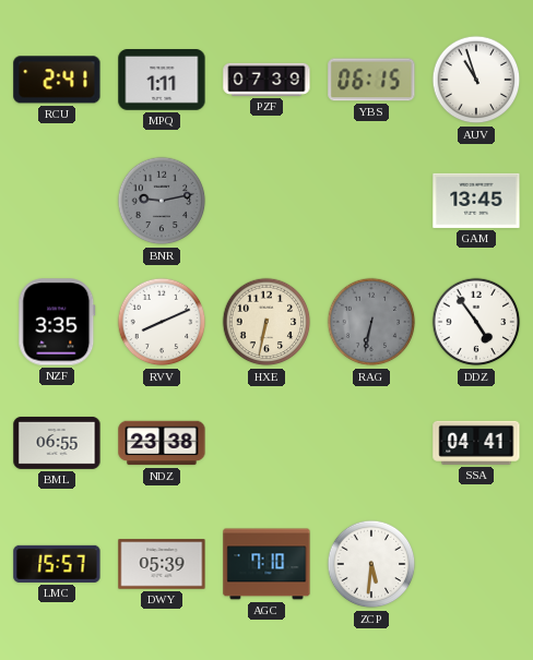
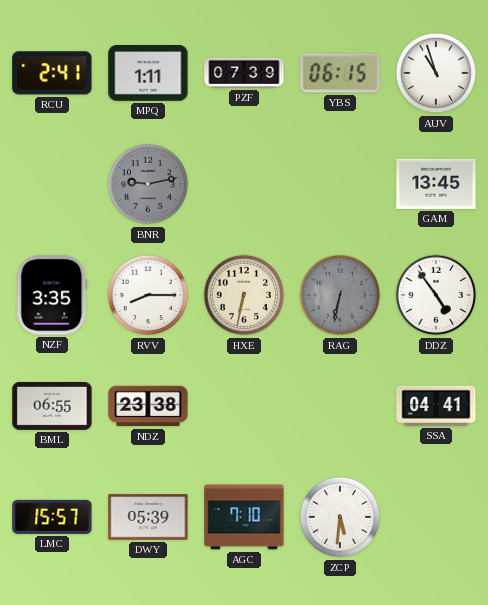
RVV: 8:11 -> 8:15
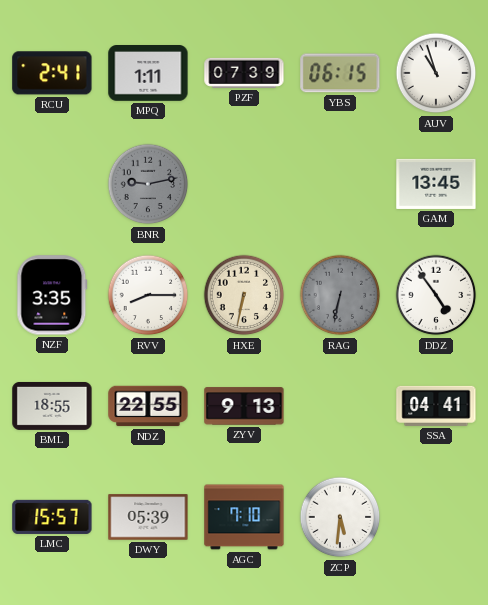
BML: 06:55 -> 18:55
NDZ: 23:38 -> 22:55
ZYV: none -> 9:13
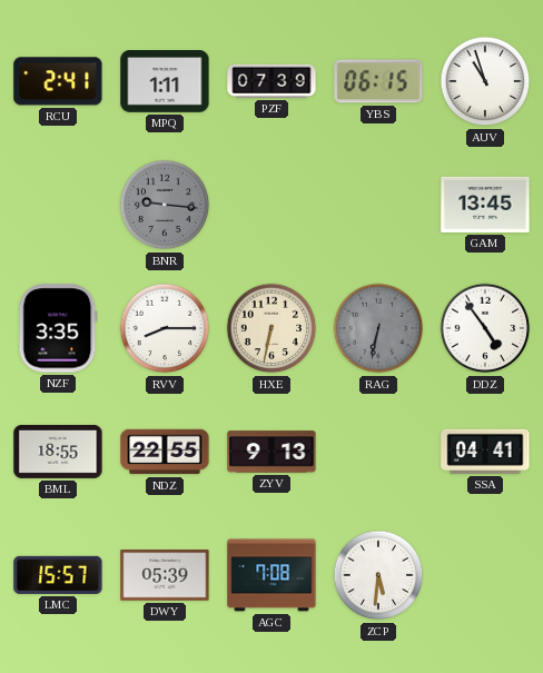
BNR: 9:13 -> 9:16
AGC: 7:10 -> 7:08
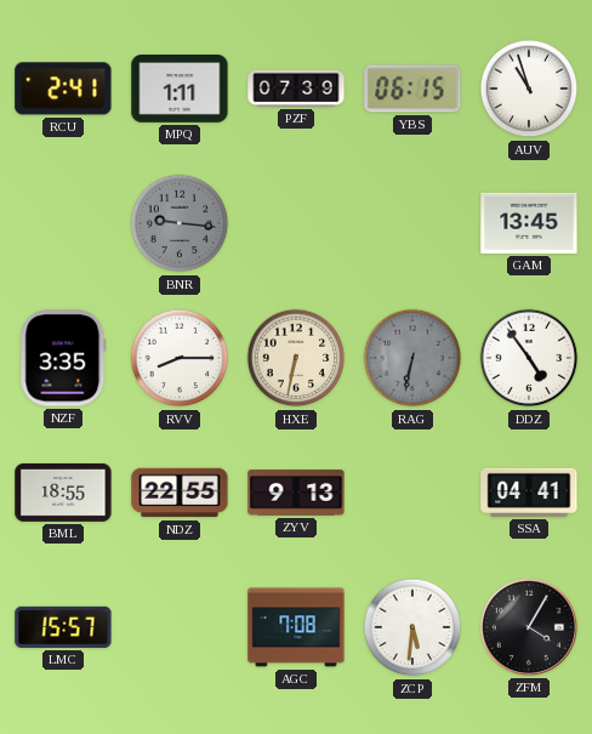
DWY: 05:39 -> none
ZFM: none -> 4:05
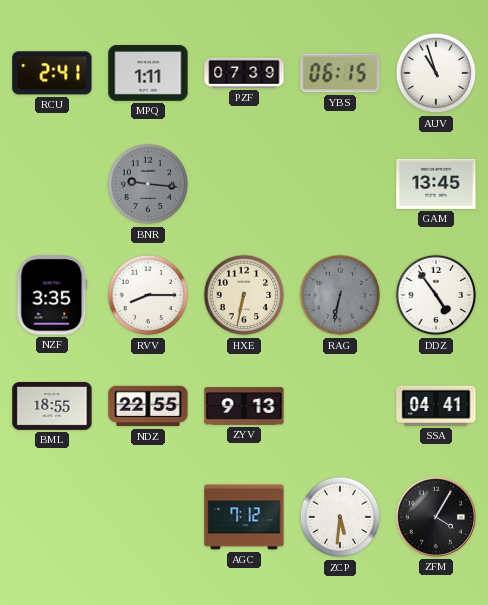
LMC: 15:57 -> none
AGC: 7:08 -> 7:12
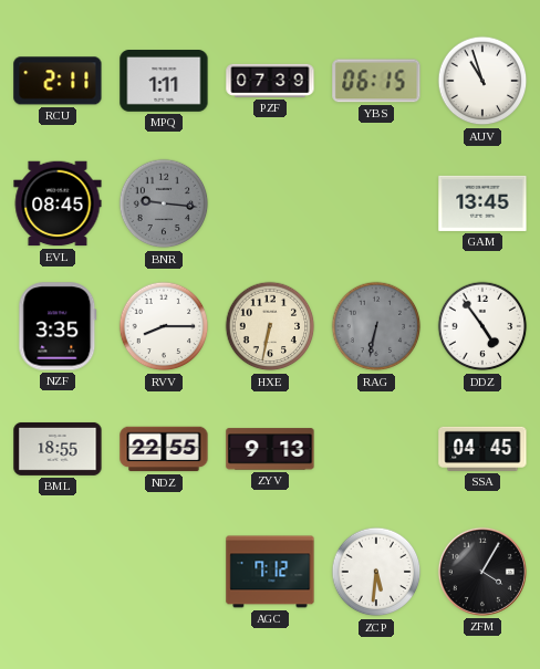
RCU: 2:41 -> 2:11
EVL: none -> 08:45
SSA: 04:41 -> 04:45
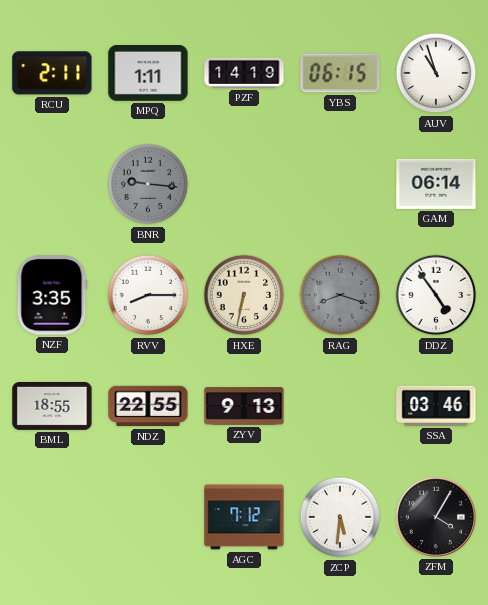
PZF: 07:39 -> 14:19
EVL: 08:45 -> none
GAM: 13:45 -> 06:14
RAG: 6:32 -> 8:18
SSA: 04:45 -> 03:46
